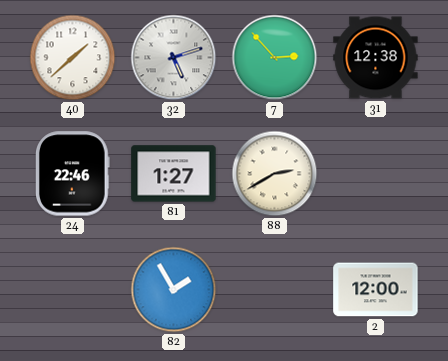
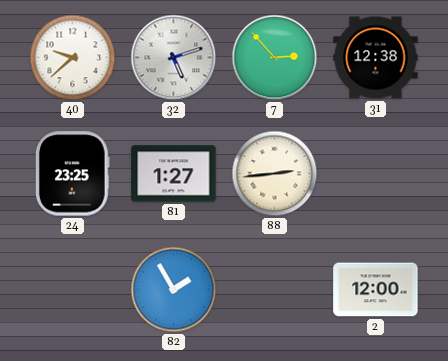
40: 1:38 -> 9:38
24: 22:46 -> 23:25
88: 2:40 -> 2:44
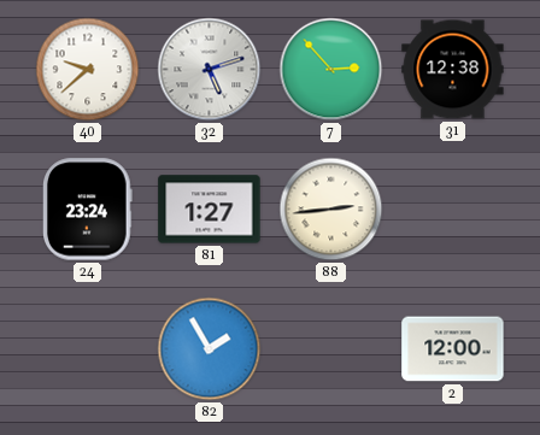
24: 23:25 -> 23:24
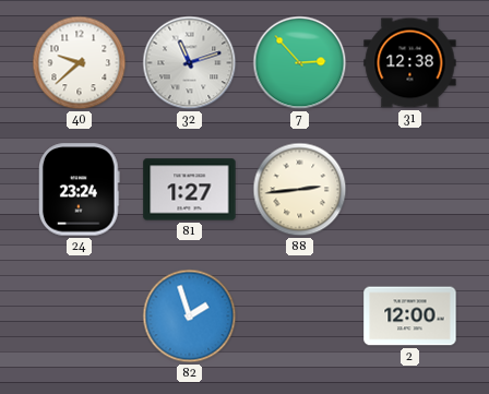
32: 5:12 -> 11:12
82: 1:55 -> 1:57
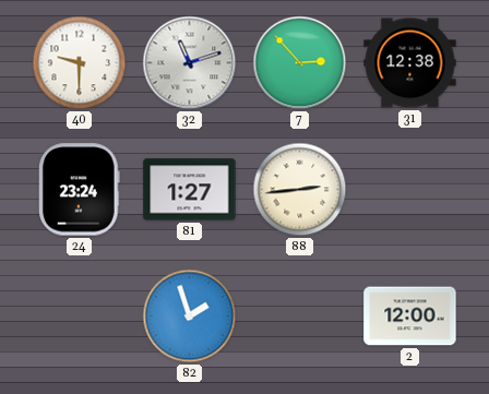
40: 9:38 -> 9:30
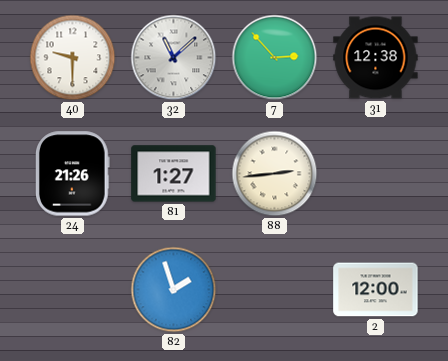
32: 11:12 -> 11:08
24: 23:24 -> 21:26
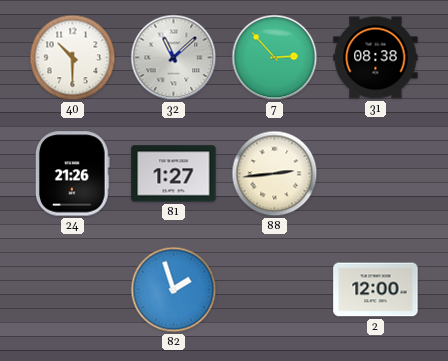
40: 9:30 -> 10:30
31: 12:38 -> 08:38
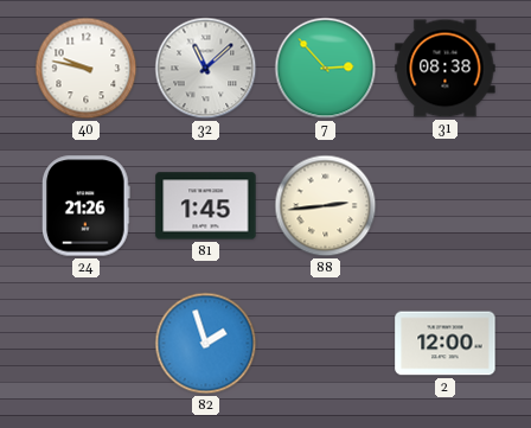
40: 10:30 -> 9:47
81: 1:27 -> 1:45
